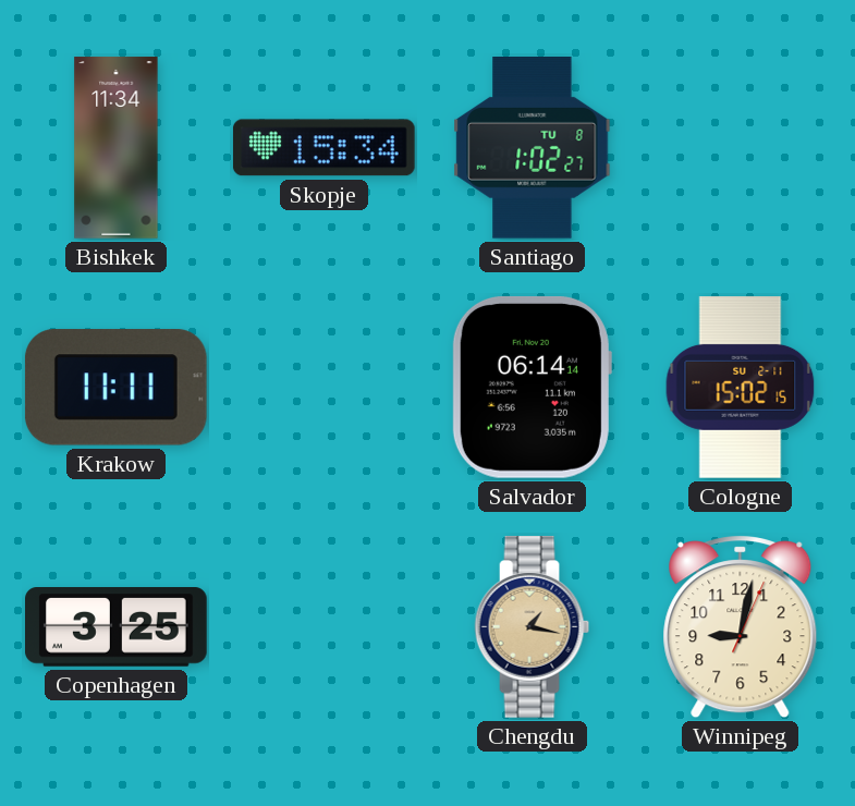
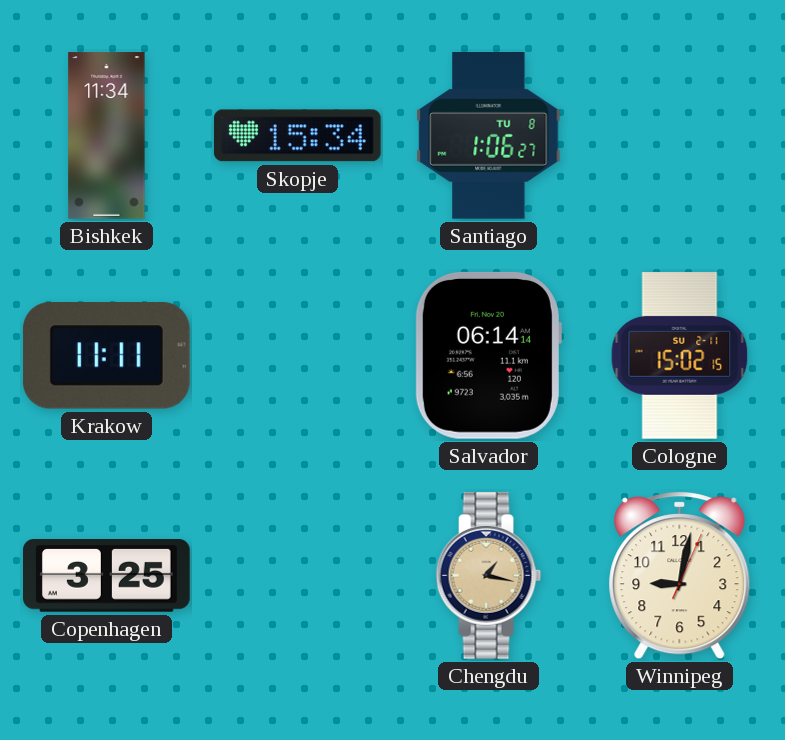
Santiago: 1:02 -> 1:06
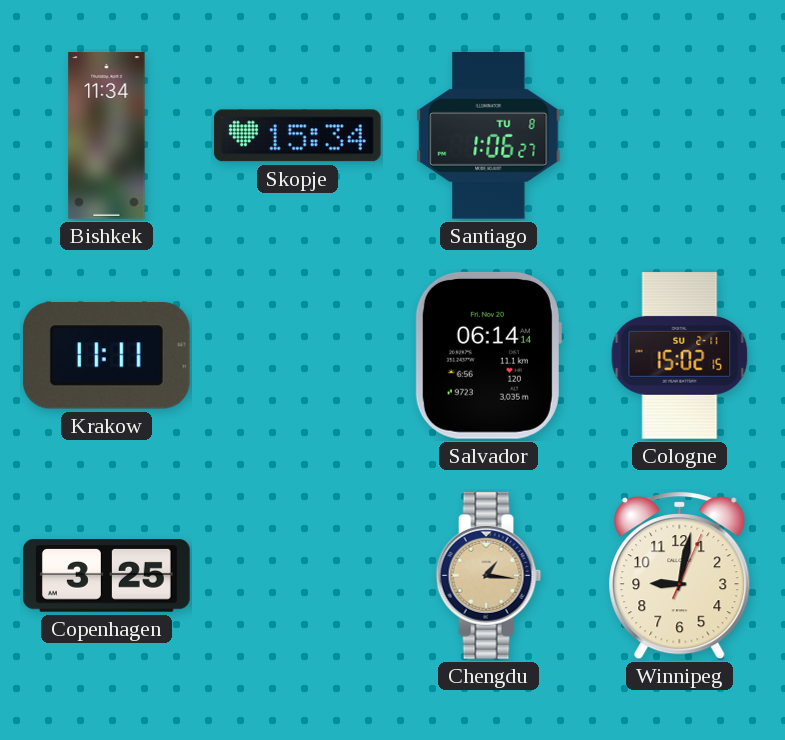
Chengdu: 1:17 -> 1:16
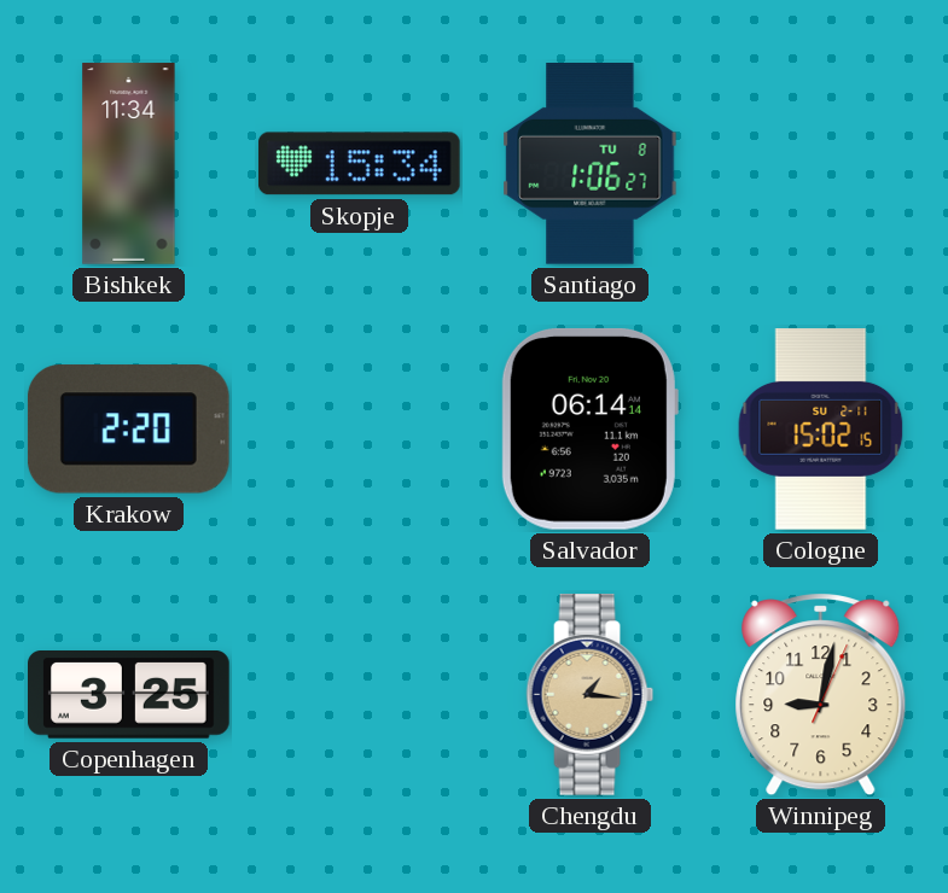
Krakow: 11:11 -> 2:20
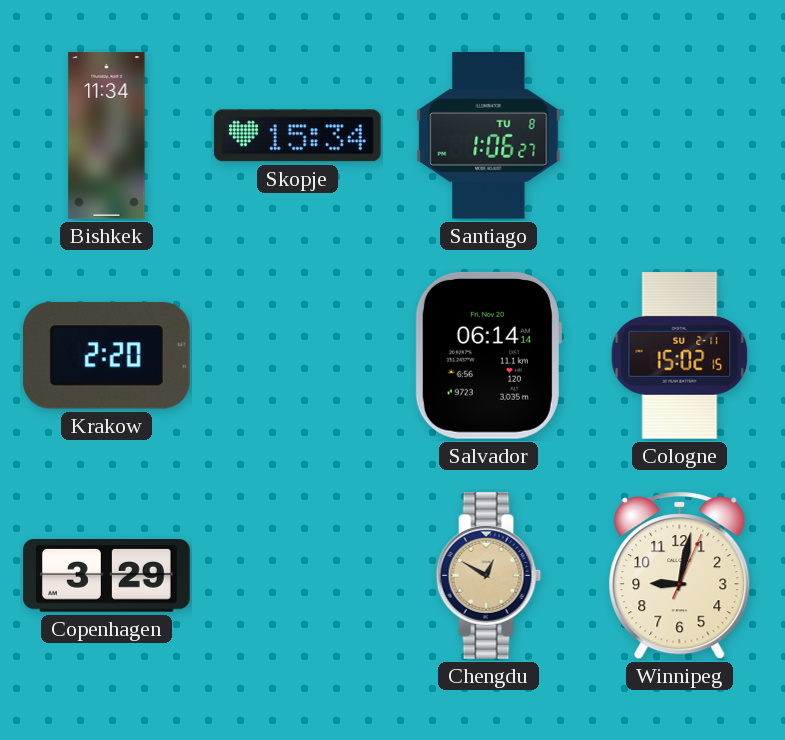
Copenhagen: 3:25 -> 3:29
Chengdu: 1:16 -> 12:50
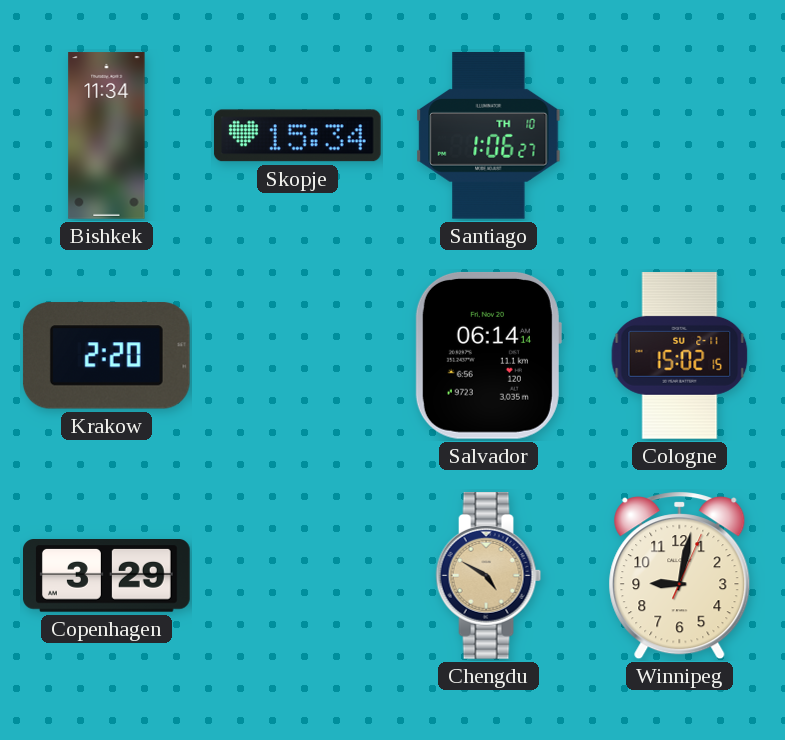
Santiago date: TU 8 -> TH 10
Chengdu: 12:50 -> 4:50
